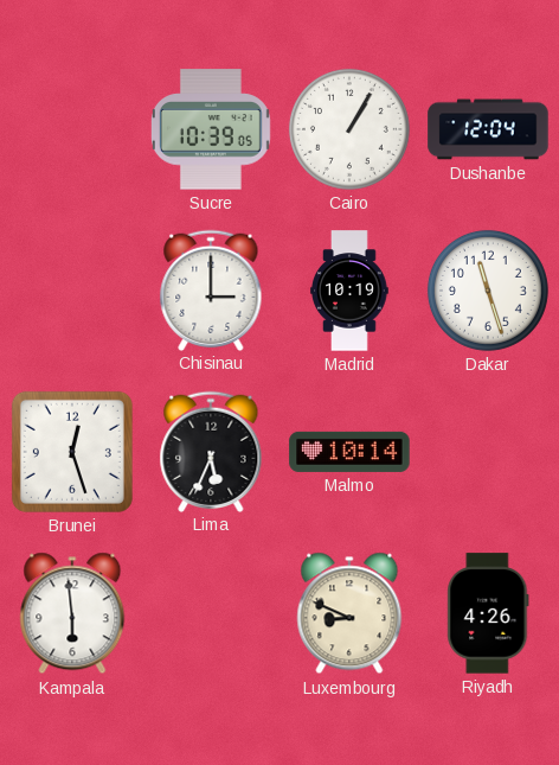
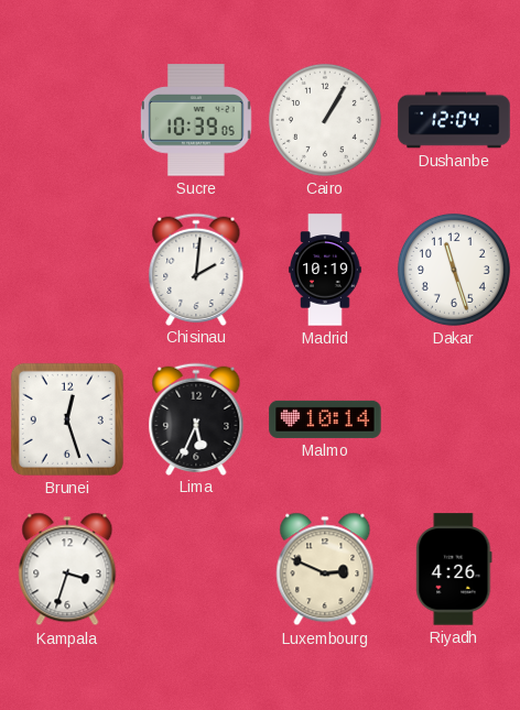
Chisinau: 3:00 -> 2:01
Kampala: 5:59 -> 3:33
Luxembourg: 8:49 -> 2:49
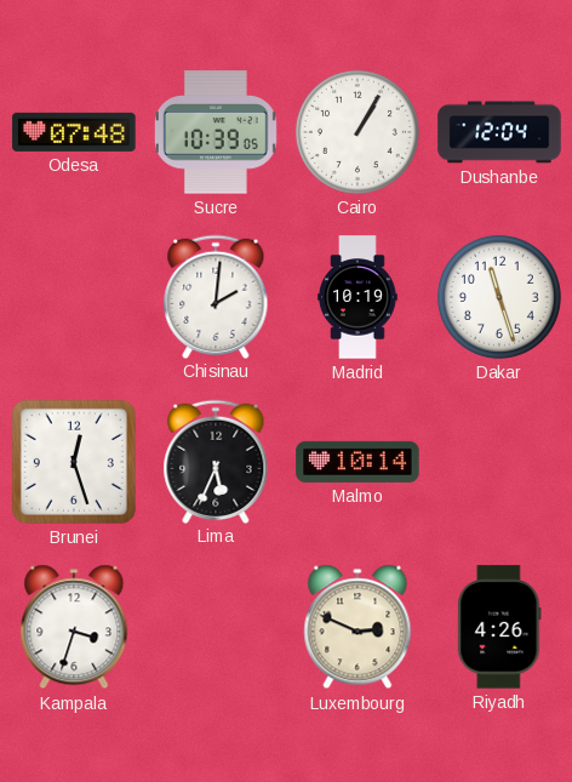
Odesa: none -> 07:48
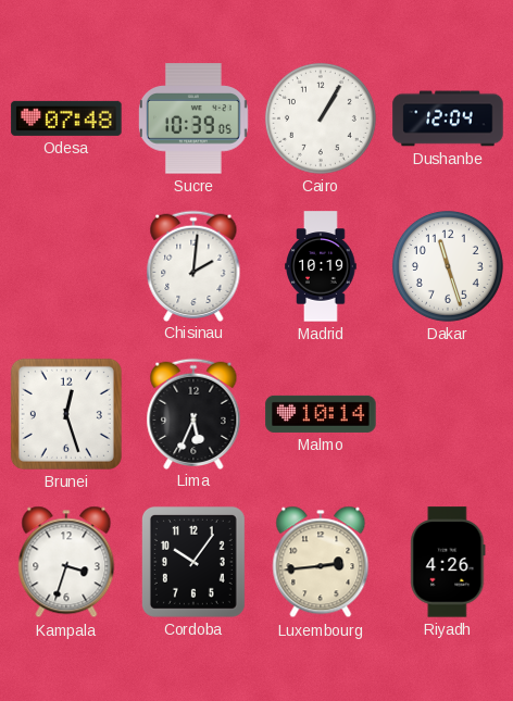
Cordoba: none -> 10:06
Luxembourg: 2:49 -> 2:44
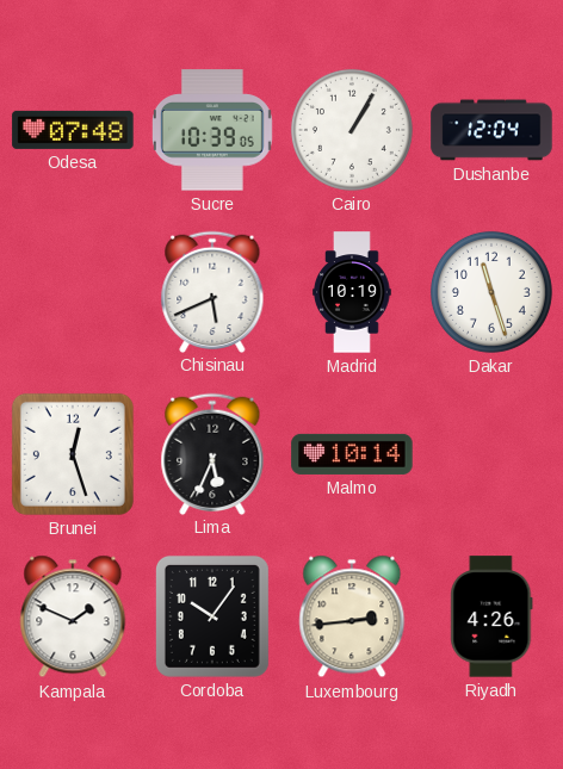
Chisinau: 2:01 -> 5:41
Kampala: 3:33 -> 1:49
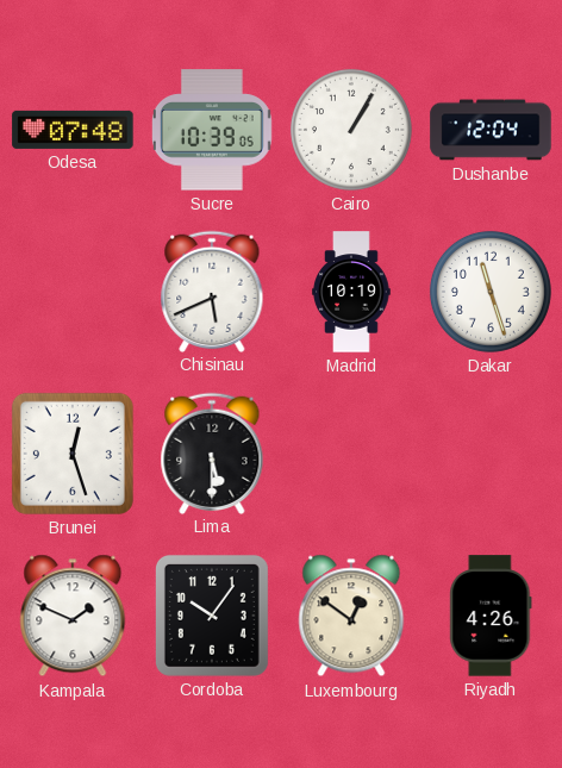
Lima: 5:34 -> 5:30
Malmo: 10:14 -> none
Luxembourg: 2:44 -> 12:51
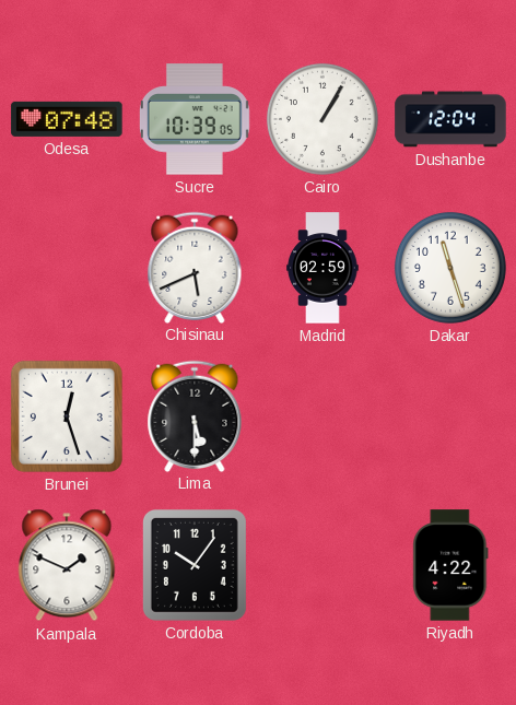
Madrid: 10:19 -> 02:59
Luxembourg: 12:51 -> none
Riyadh: 4:26 -> 4:22
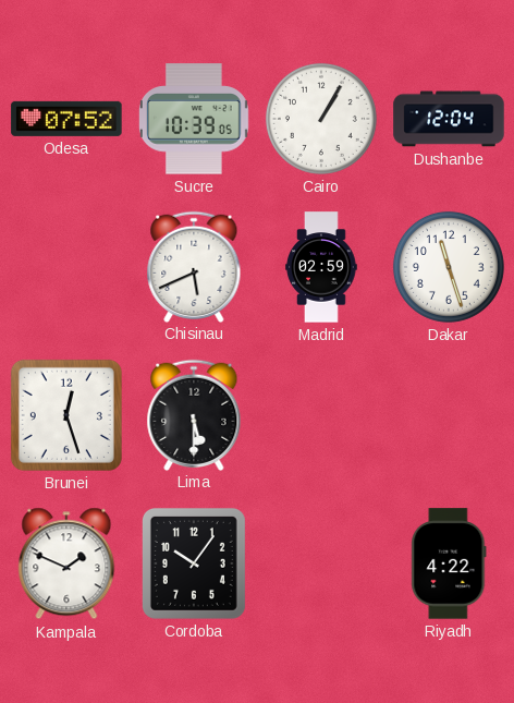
Odesa: 07:48 -> 07:52
